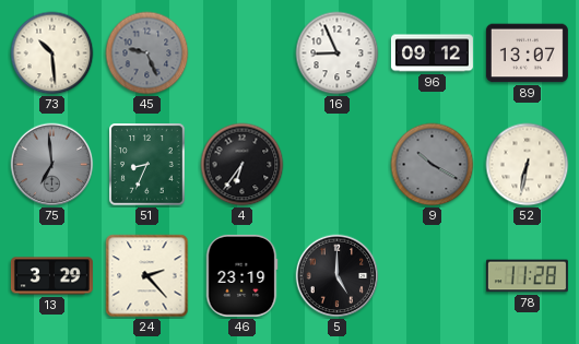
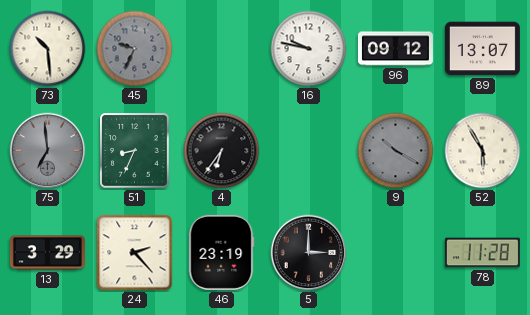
45: 9:26 -> 9:34
16: 8:56 -> 9:47
52: 6:32 -> 5:55
5: 5:00 -> 3:00
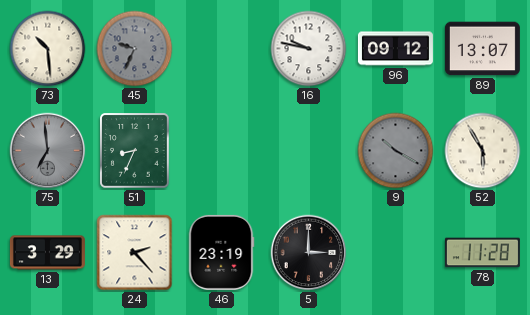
4: 6:36 -> none
